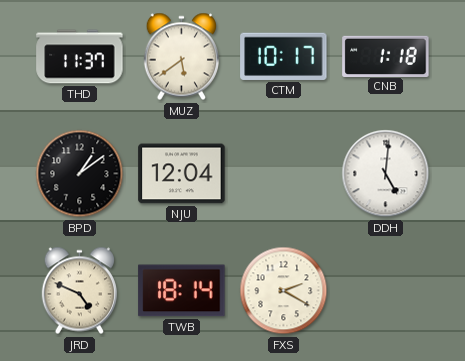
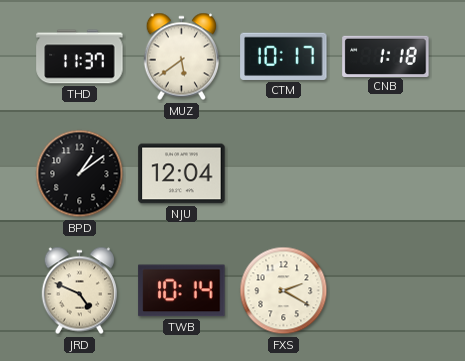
DDH: 5:01 -> none
TWB: 18:14 -> 10:14
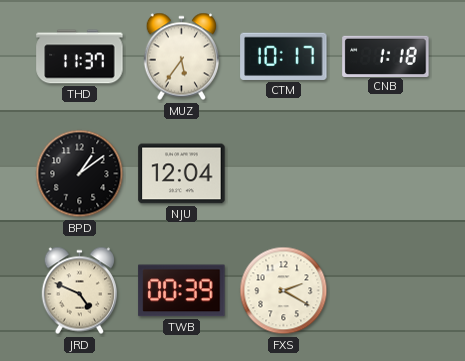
MUZ: 5:39 -> 5:36
TWB: 10:14 -> 00:39
